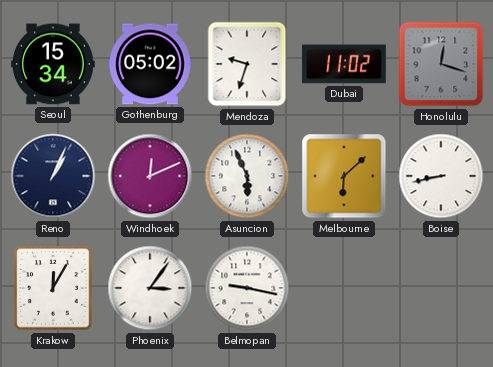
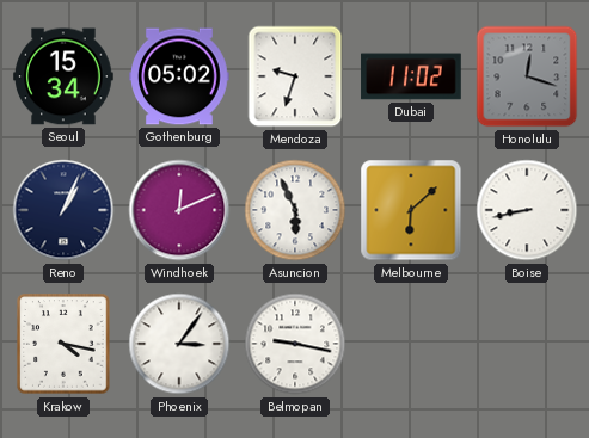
Krakow: 12:05 -> 4:17
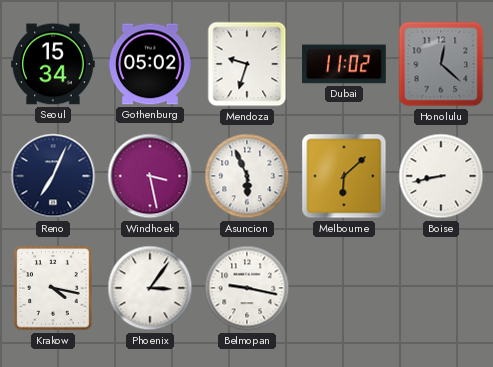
Honolulu: 12:18 -> 12:22
Reno: 1:04 -> 7:04
Windhoek: 12:11 -> 3:28
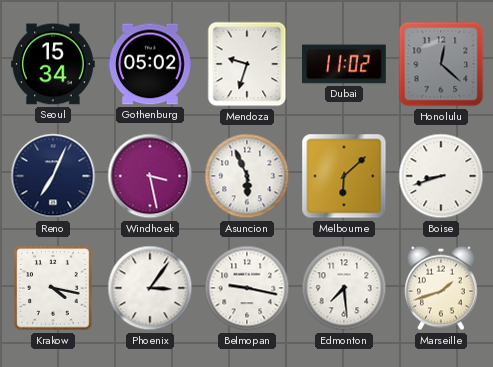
Boise: 8:43 -> 8:42
Edmonton: none -> 7:29
Marseille: none -> 1:42
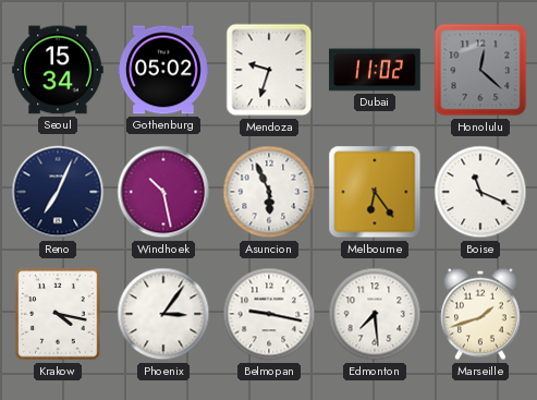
Windhoek: 3:28 -> 10:28
Melbourne: 6:08 -> 6:24
Boise: 8:42 -> 11:19
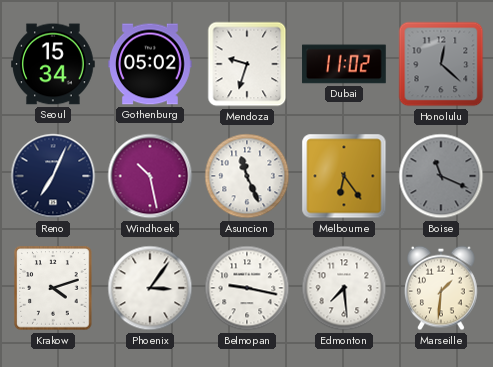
Asuncion: 5:56 -> 11:26
Boise dial: white -> grey
Krakow: 4:17 -> 4:12
Marseille: 1:42 -> 1:31
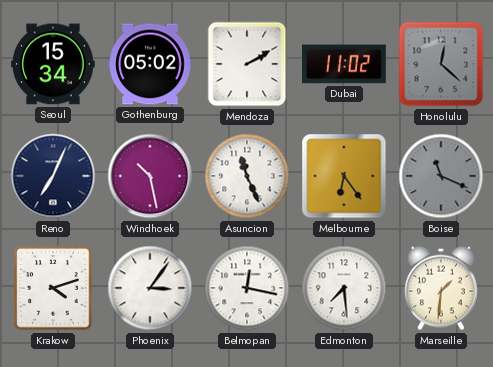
Mendoza: 9:33 -> 2:10
Belmopan: 9:17 -> 12:17
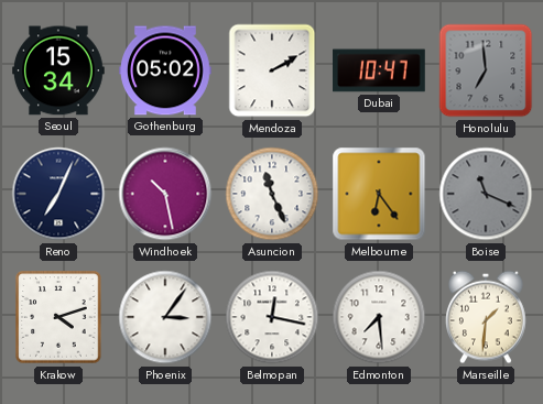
Dubai: 11:02 -> 10:47
Honolulu: 12:22 -> 6:59
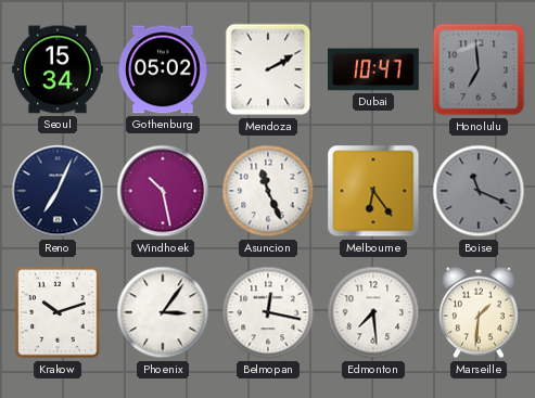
Krakow: 4:12 -> 10:12
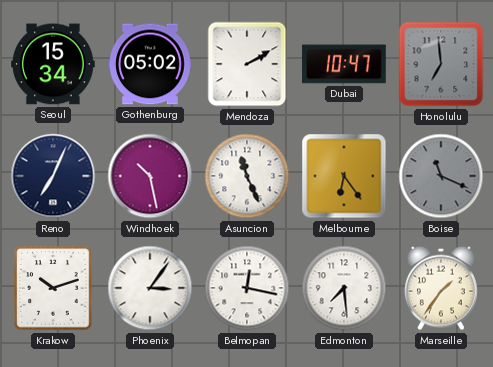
Marseille: 1:31 -> 1:36
